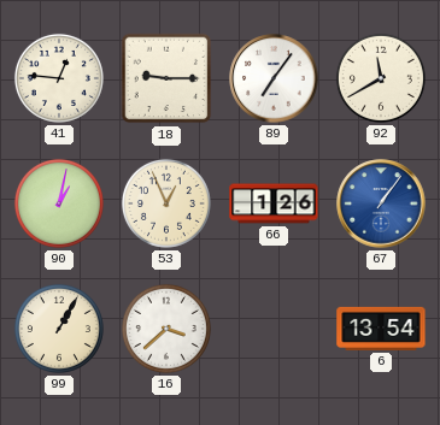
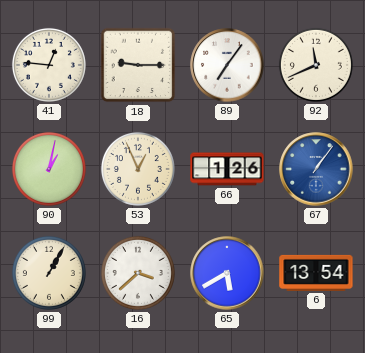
92: 11:40 -> 11:41
65: none -> 5:40
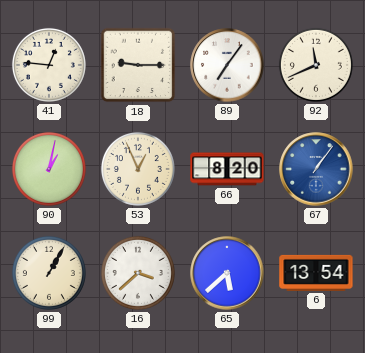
66: 1:26 -> 8:20
65: 5:40 -> 5:38
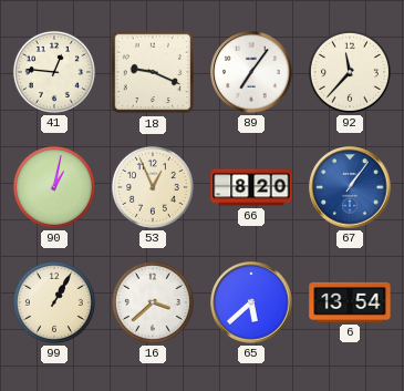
18: 9:15 -> 9:19
92: 11:41 -> 11:37
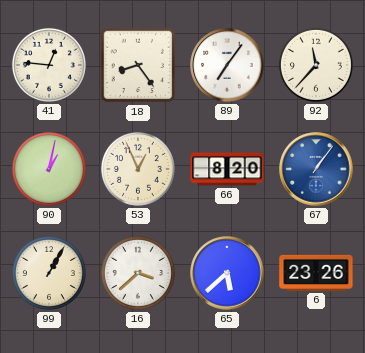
18: 9:19 -> 8:24
6: 13:54 -> 23:26
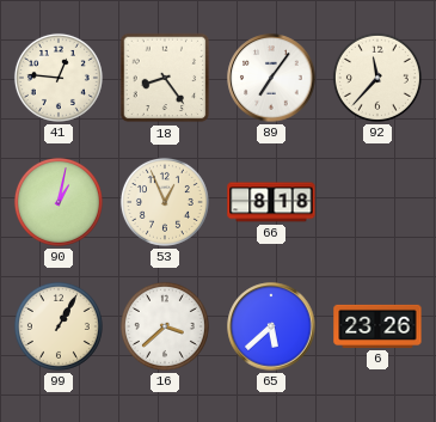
66: 8:20 -> 8:18
67: 1:06 -> none
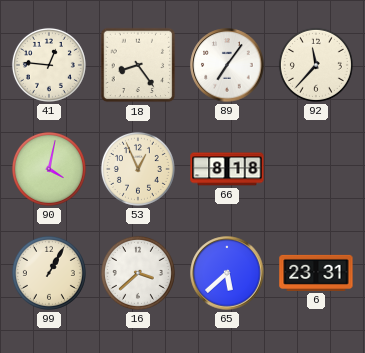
90: 1:02 -> 4:02
6: 23:26 -> 23:31
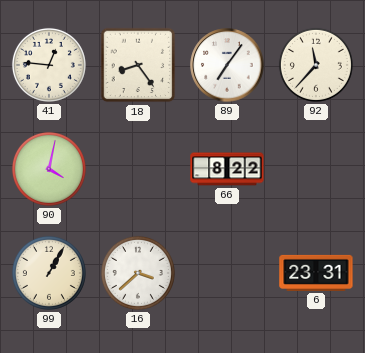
53: 12:56 -> none
66: 8:18 -> 8:22
65: 5:38 -> none
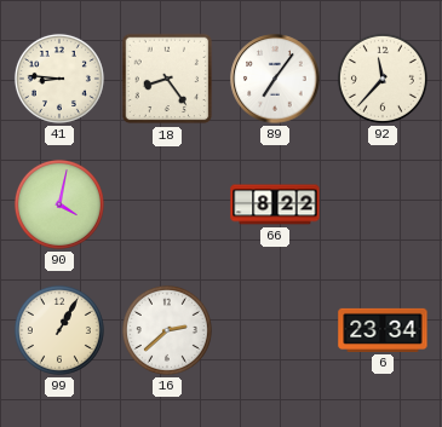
41: 12:46 -> 8:46
16: 3:38 -> 2:38
6: 23:31 -> 23:34
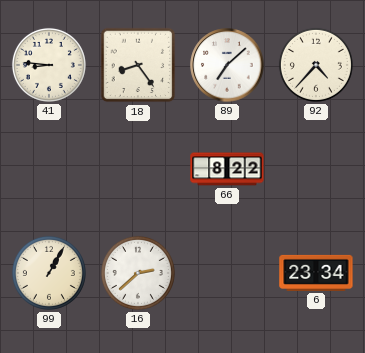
89: 7:06 -> 7:08
92: 11:37 -> 4:37
90: 4:02 -> none
